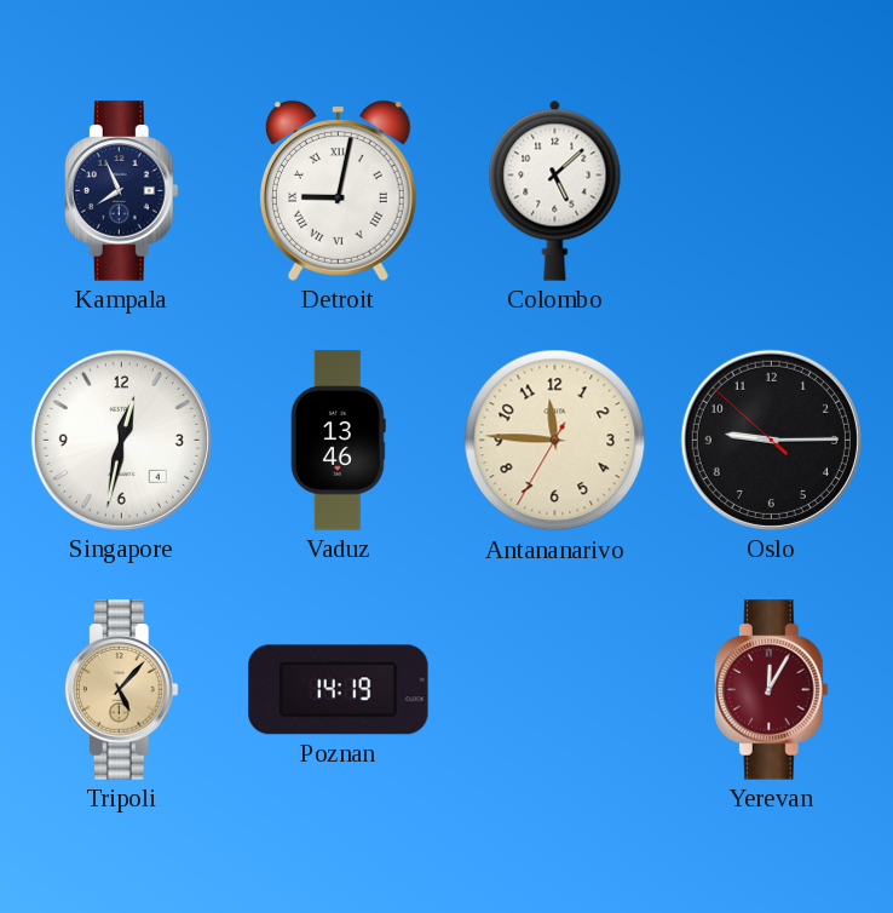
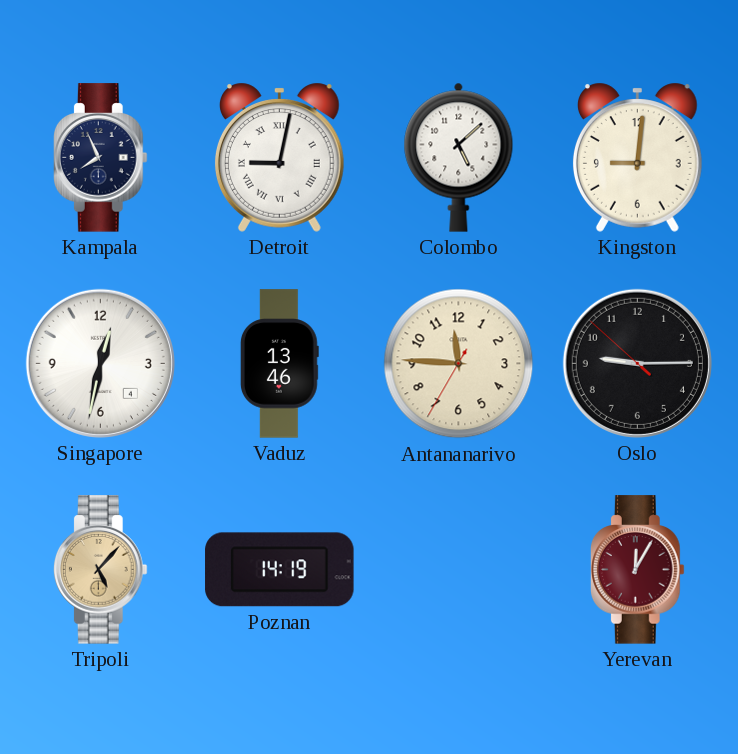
Kingston: none -> 9:01
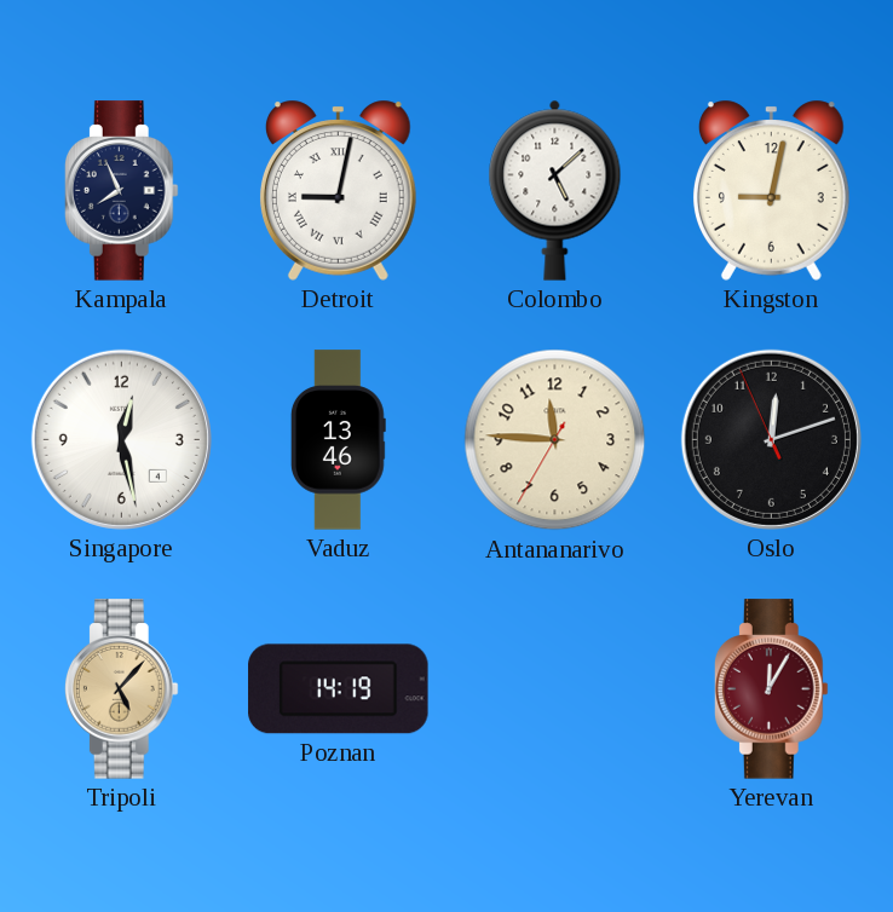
Kingston: 9:01 -> 9:02
Singapore: 12:32 -> 12:28
Oslo: 9:14 -> 12:11
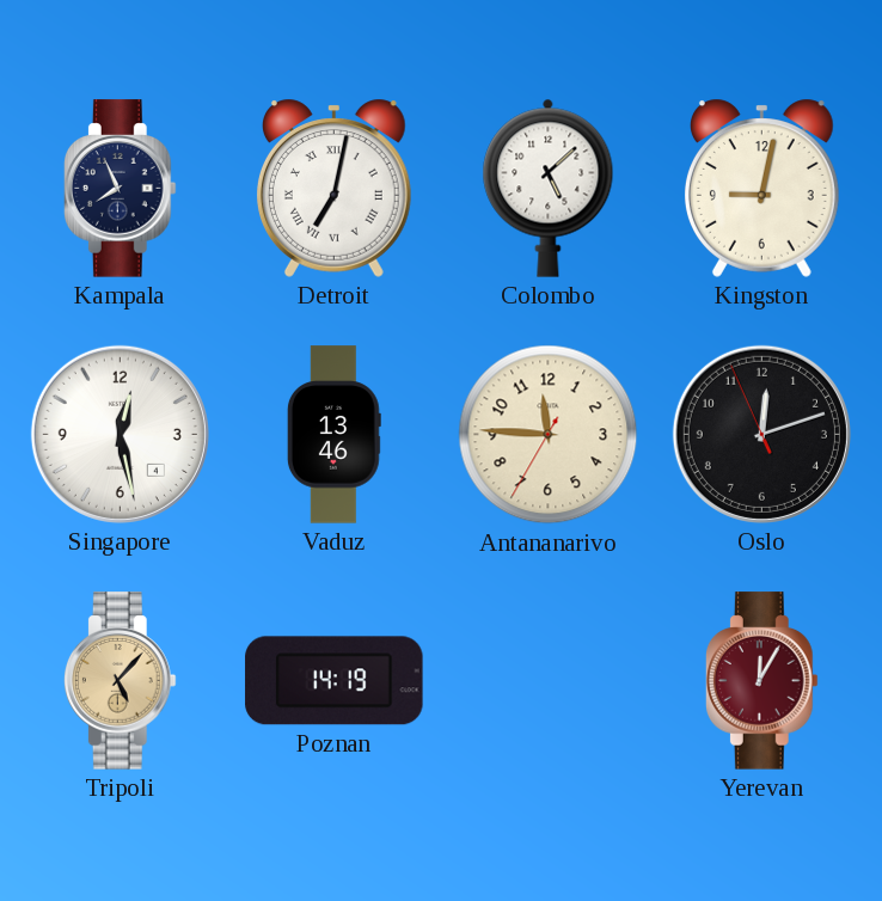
Detroit: 9:02 -> 7:02
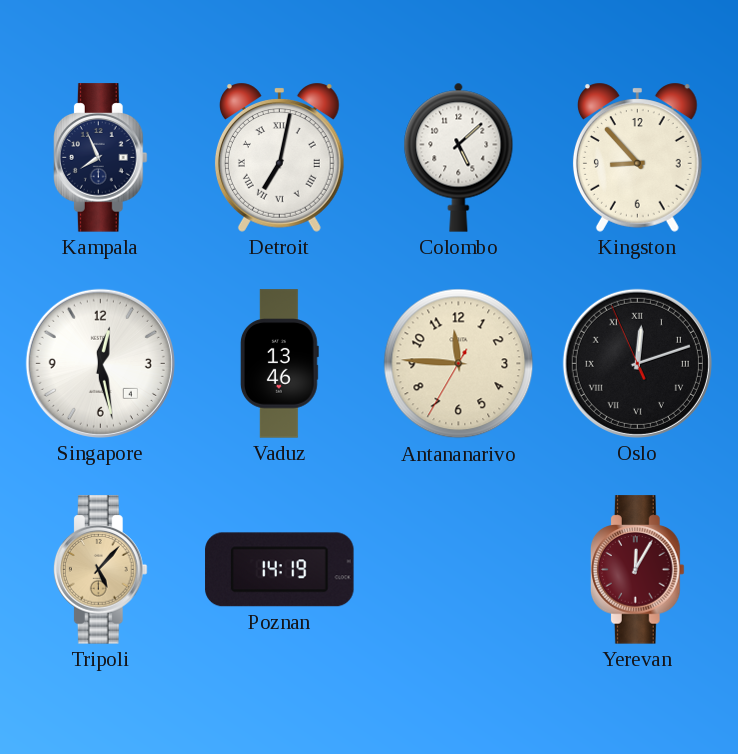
Kingston: 9:02 -> 8:53
Oslo numerals: Arabic -> Roman
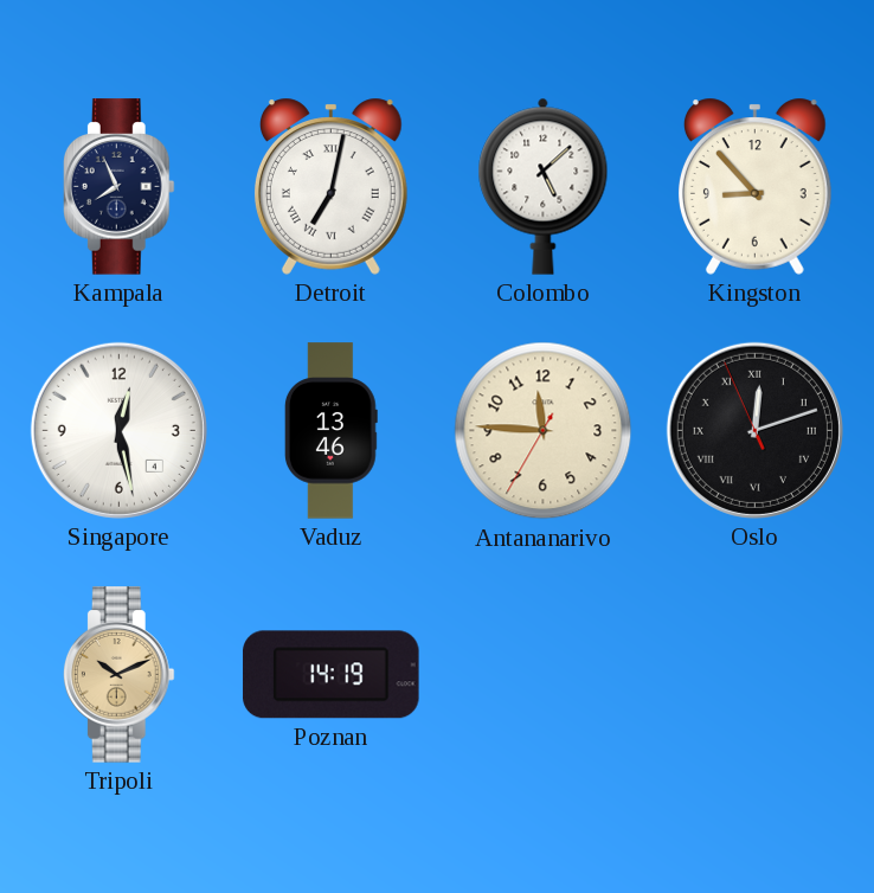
Tripoli: 5:07 -> 10:11
Yerevan: 12:05 -> none
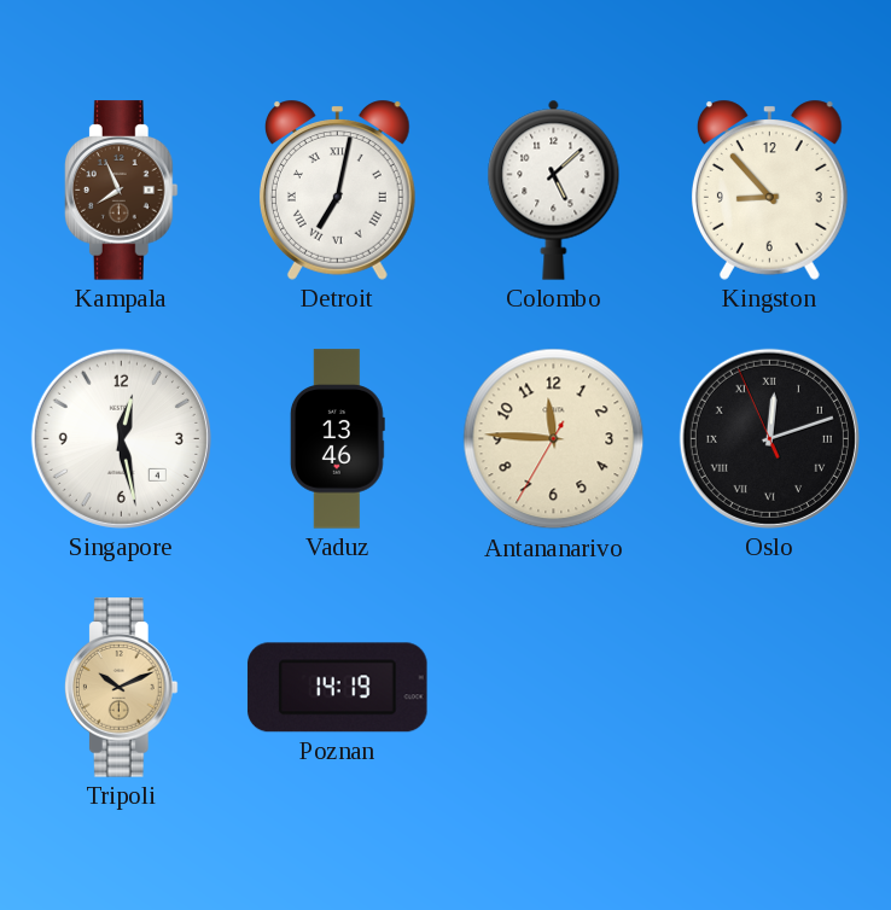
Kampala dial: navy -> brown
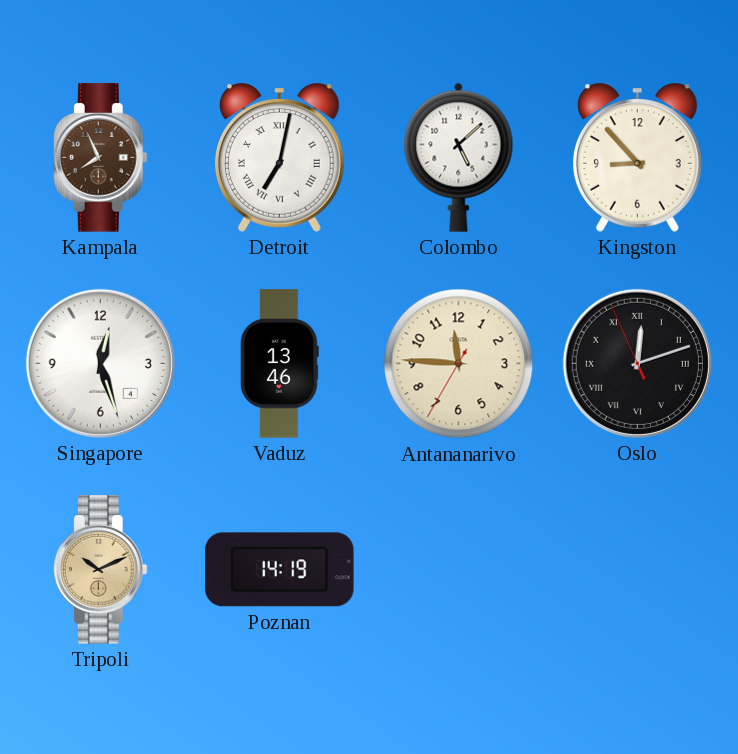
Singapore: 12:28 -> 12:27
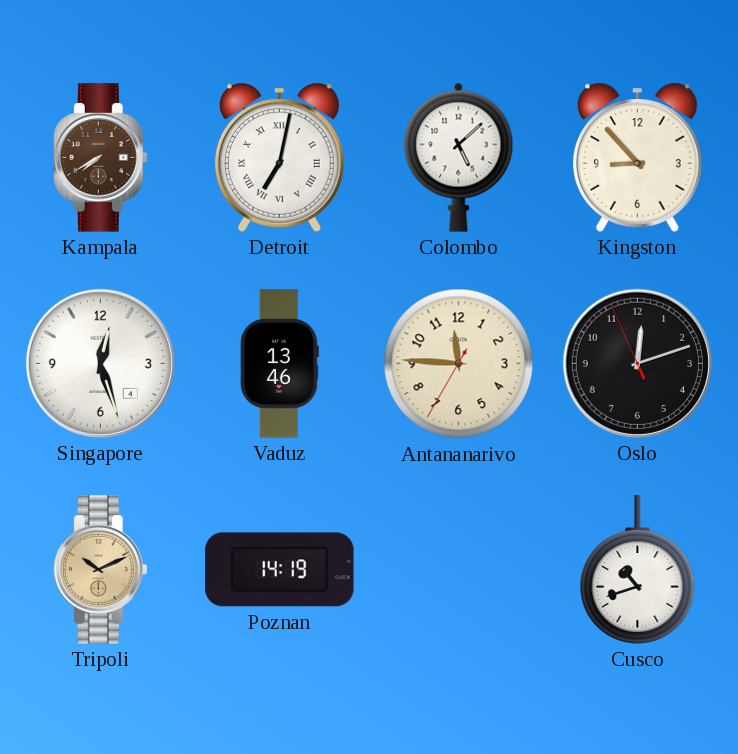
Kampala: 7:56 -> 7:40
Oslo numerals: Roman -> Arabic
Cusco: none -> 10:42
